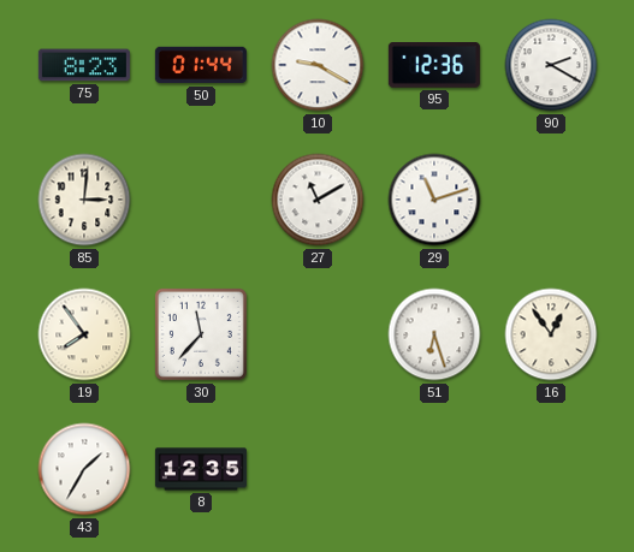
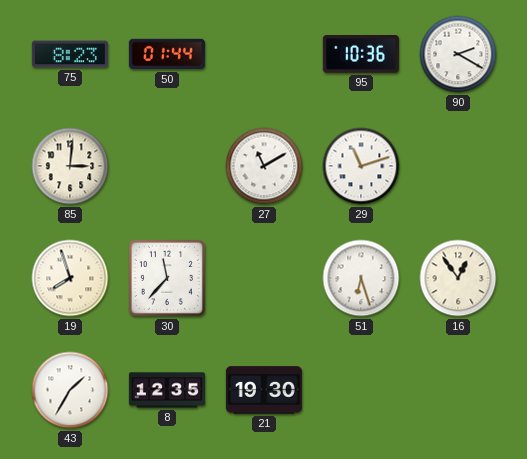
10: 9:20 -> none
95: 12:36 -> 10:36
19: 7:54 -> 7:57
21: none -> 19:30
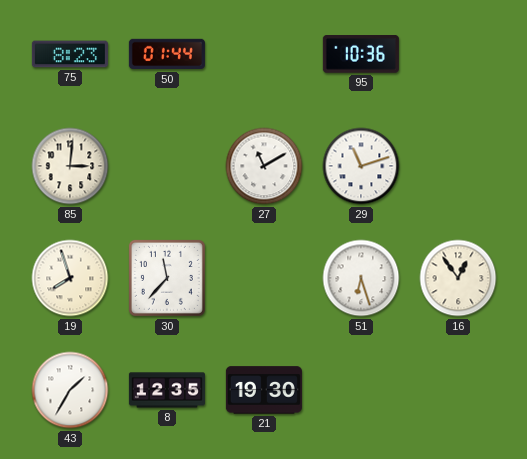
90: 2:20 -> none
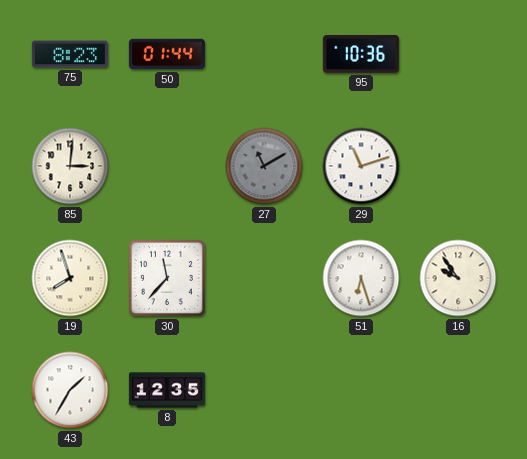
27 dial: white -> grey
16: 12:54 -> 9:54
21: 19:30 -> none
